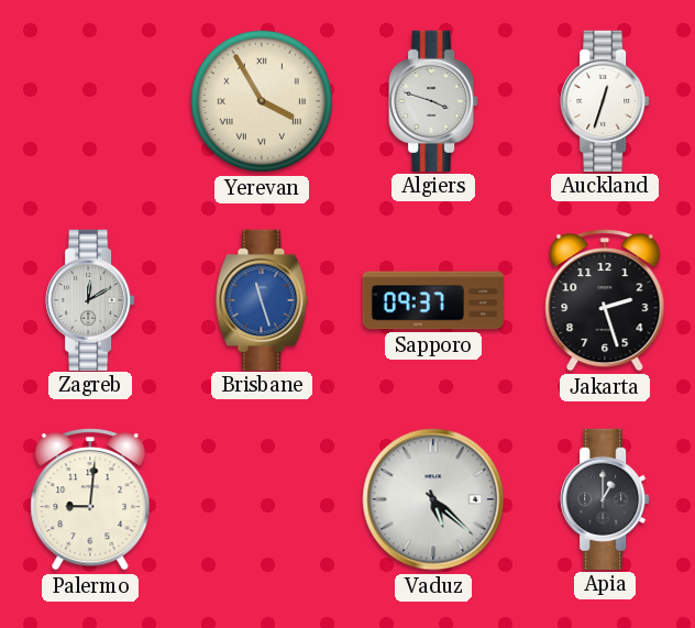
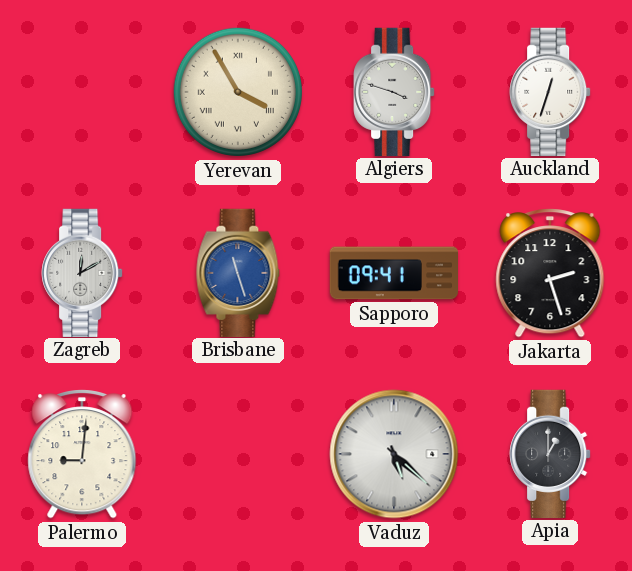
Sapporo: 09:37 -> 09:41
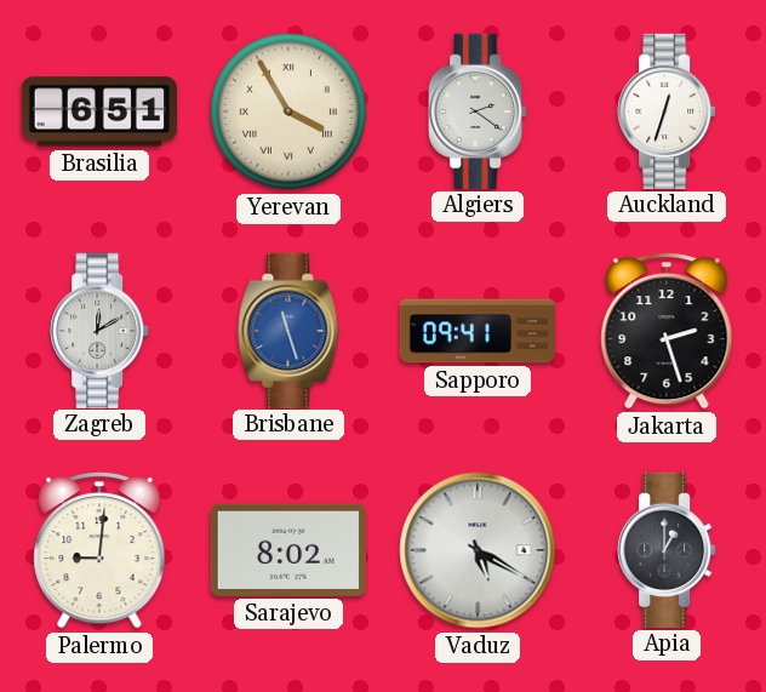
Brasilia: none -> 6:51
Algiers: 3:48 -> 2:21
Sarajevo: none -> 8:02
Vaduz: 5:22 -> 5:20
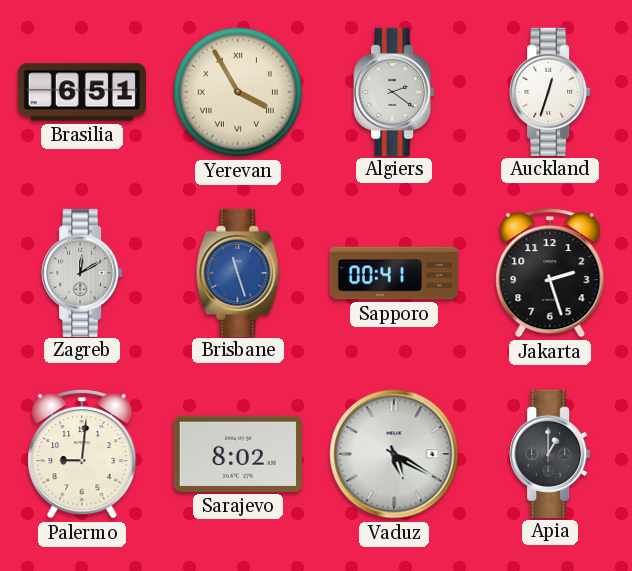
Sapporo: 09:41 -> 00:41
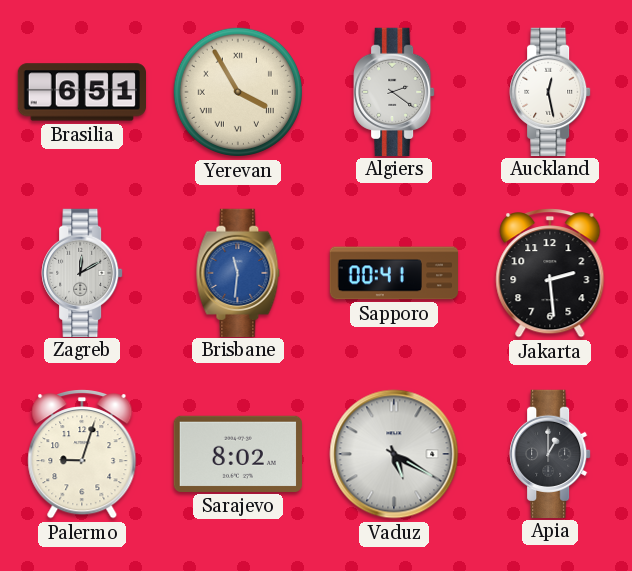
Auckland: 12:33 -> 12:28
Brisbane: 11:27 -> 11:31
Jakarta: 2:27 -> 2:29
Palermo: 9:01 -> 9:03
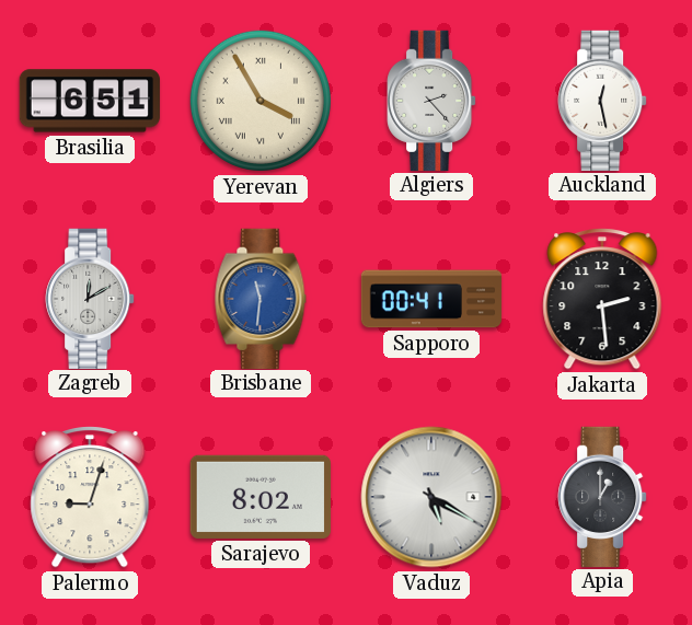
Algiers: 2:21 -> 2:23
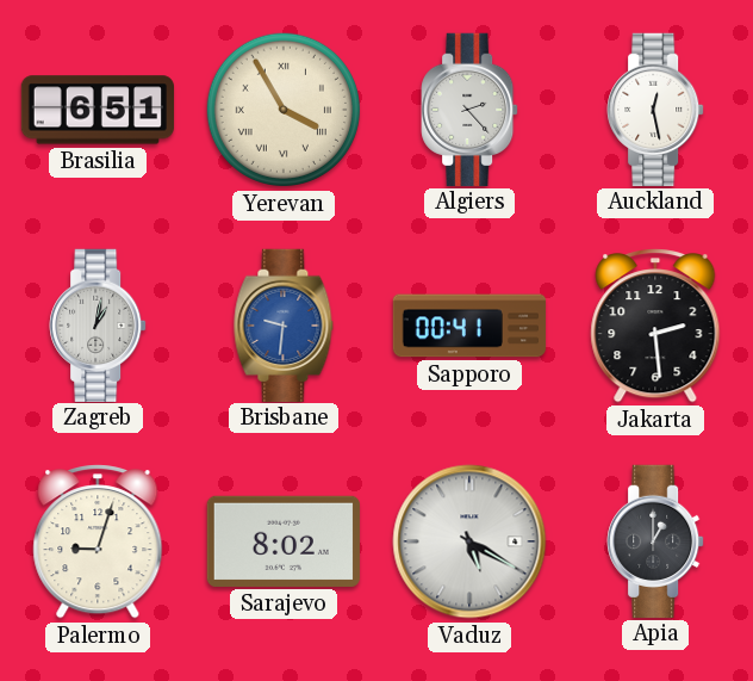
Zagreb: 12:10 -> 1:02
Brisbane: 11:31 -> 9:31
